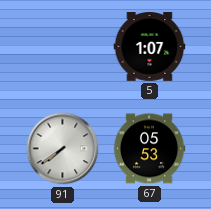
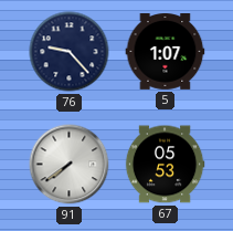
76: none -> 9:23
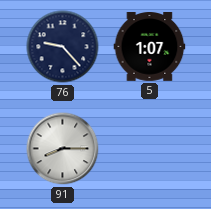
91: 7:39 -> 8:15
67: 05:53 -> none
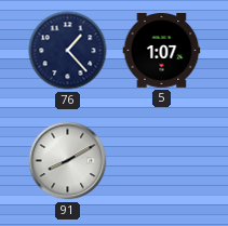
76: 9:23 -> 1:23
91: 8:15 -> 8:10
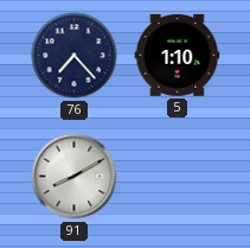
76: 1:23 -> 7:23
5: 1:07 -> 1:10
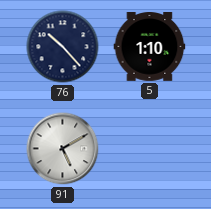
76: 7:23 -> 10:23
91: 8:10 -> 5:10
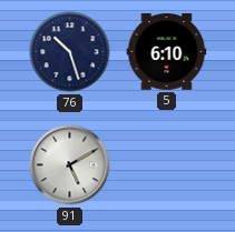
76: 10:23 -> 10:27
5: 1:10 -> 6:10
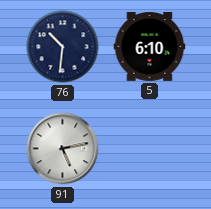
76: 10:27 -> 10:31
91: 5:10 -> 5:13
